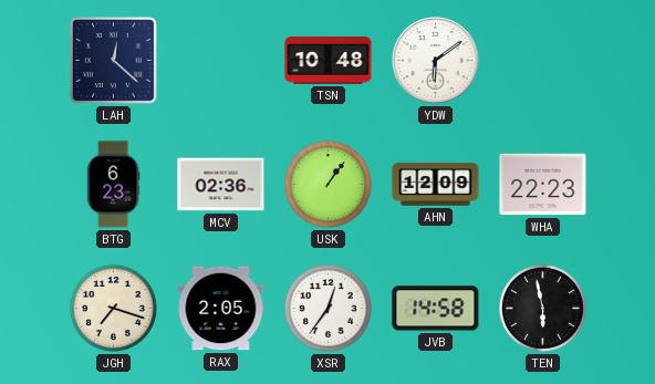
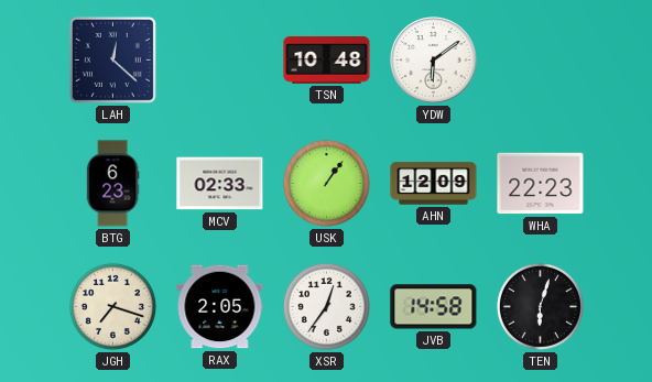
MCV: 02:36 -> 02:33
TEN: 5:58 -> 6:03
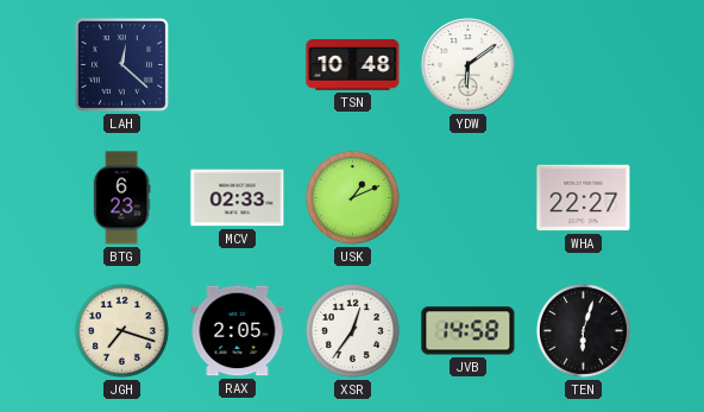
USK: 1:06 -> 1:11
AHN: 12:09 -> none
WHA: 22:23 -> 22:27
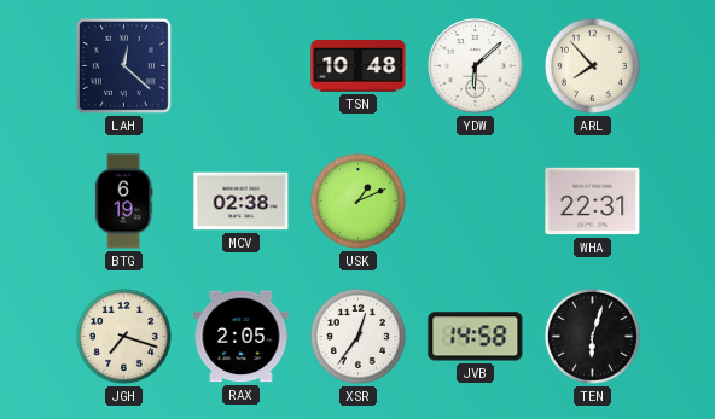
YDW: 6:09 -> 6:08
ARL: none -> 7:53
BTG: 6:23 -> 6:19
MCV: 02:33 -> 02:38
WHA: 22:27 -> 22:31
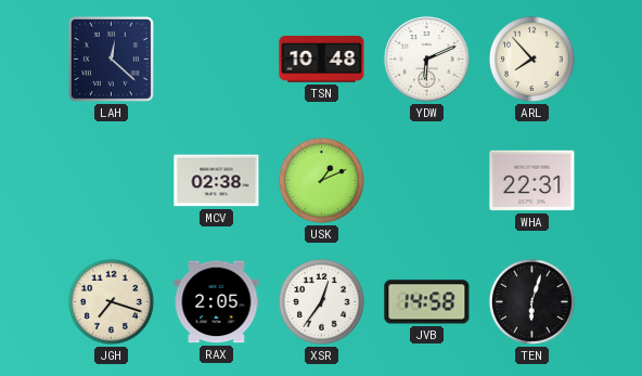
YDW: 6:08 -> 6:11
BTG: 6:19 -> none
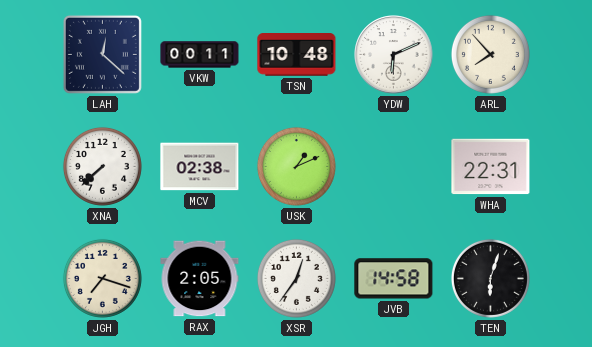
VKW: none -> 00:11
XNA: none -> 7:38
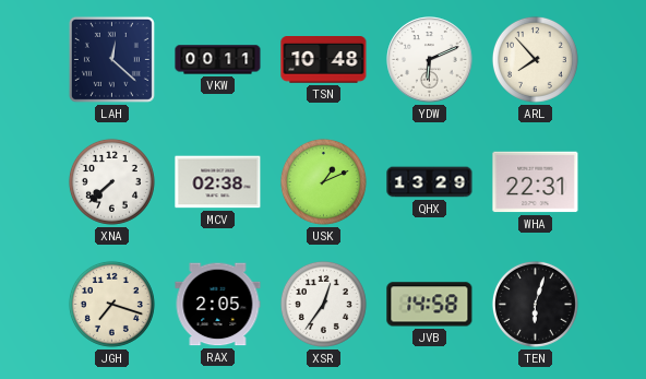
QHX: none -> 13:29
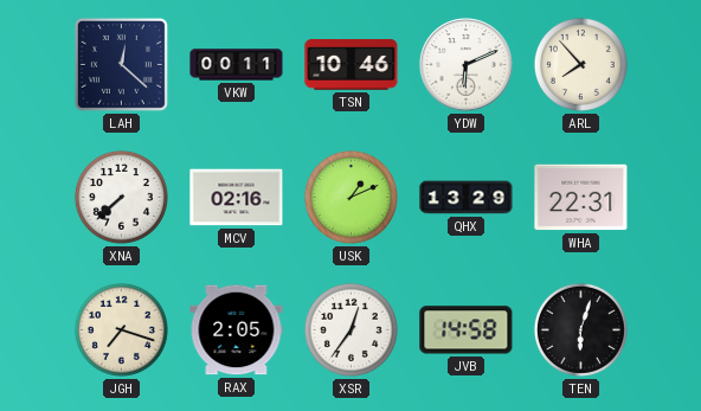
TSN: 10:48 -> 10:46
MCV: 02:38 -> 02:16
